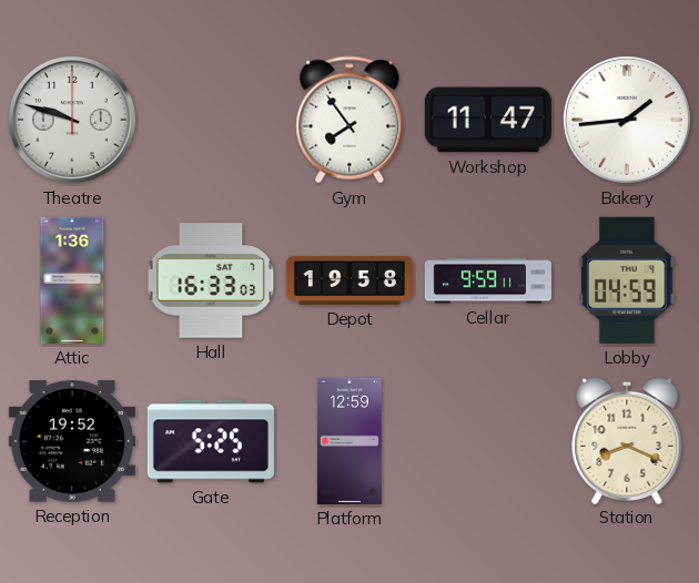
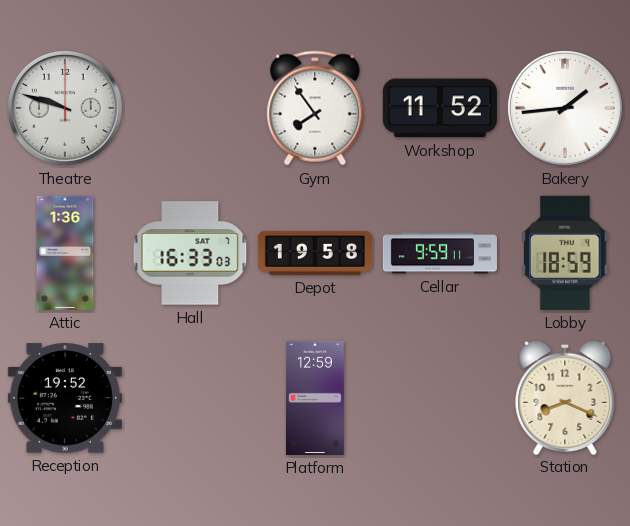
Workshop: 11:47 -> 11:52
Lobby: 04:59 -> 18:59
Gate: 5:25 -> none
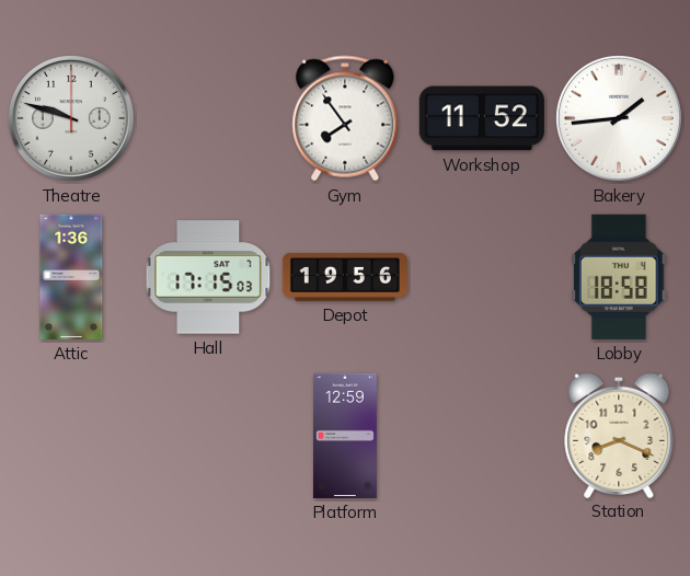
Hall: 16:33 -> 17:15
Depot: 19:58 -> 19:56
Cellar: 9:59 -> none
Lobby: 18:59 -> 18:58
Reception: 19:52 -> none
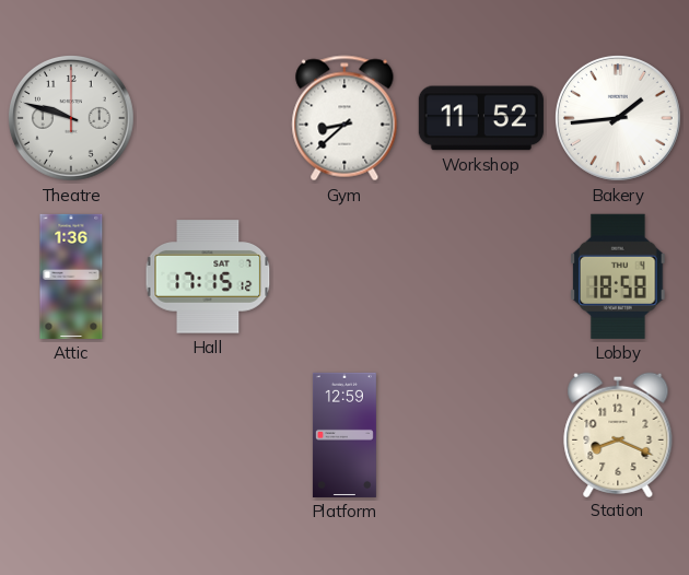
Gym: 7:54 -> 8:38
Hall: 17:15:03 -> 17:15:12
Depot: 19:56 -> none
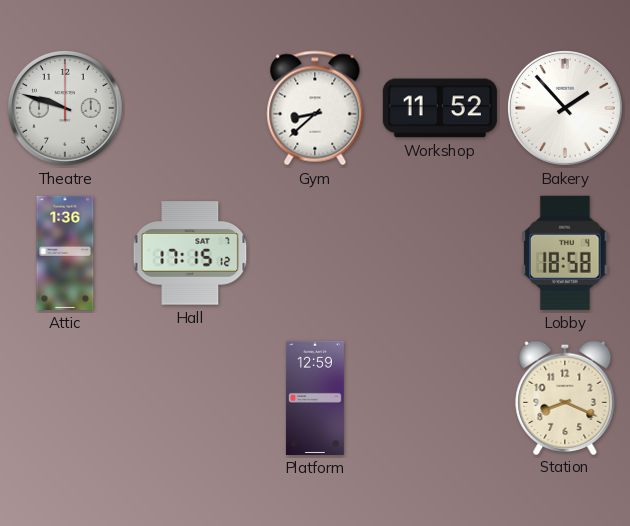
Bakery: 1:44 -> 1:53
